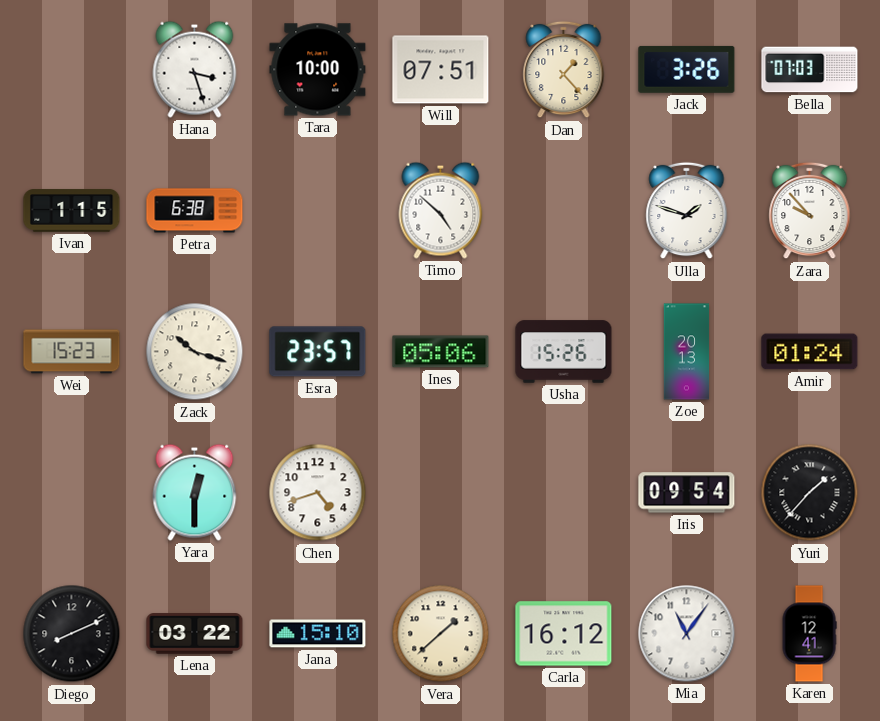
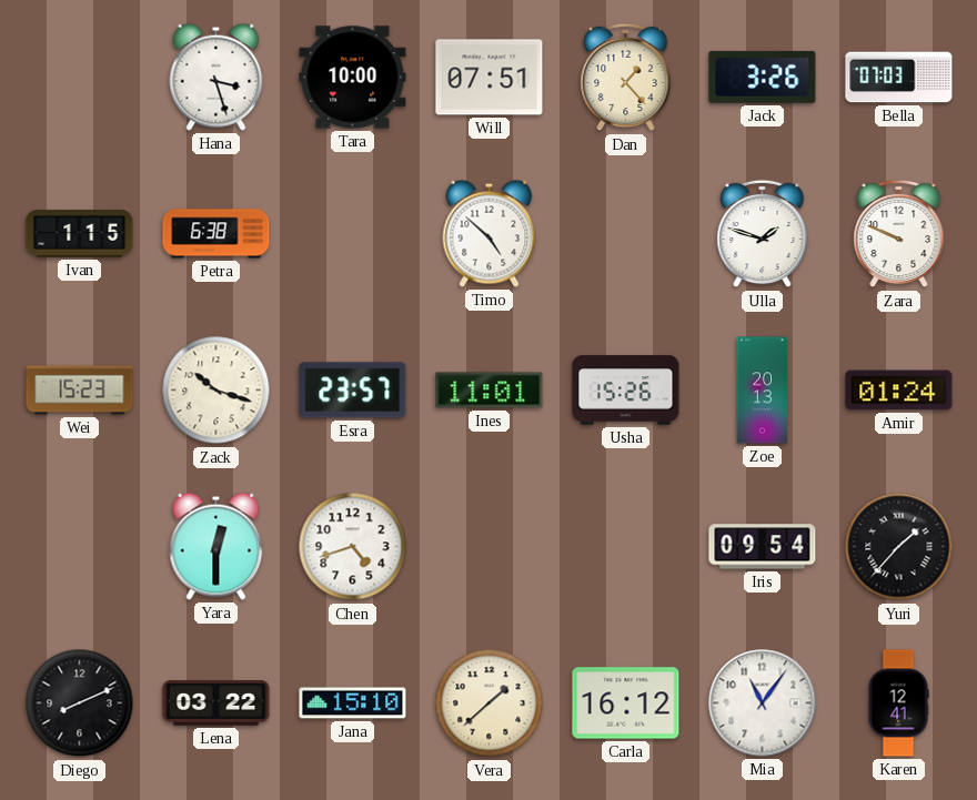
Zara: 9:53 -> 9:49
Ines: 05:06 -> 11:01
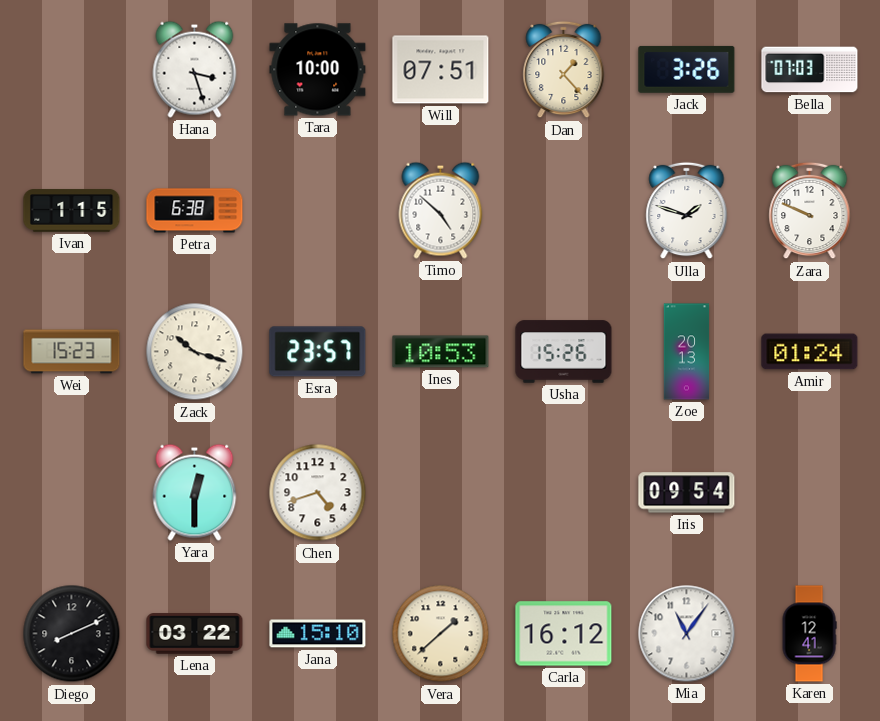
Ines: 11:01 -> 10:53
Yuri: 1:37 -> none
